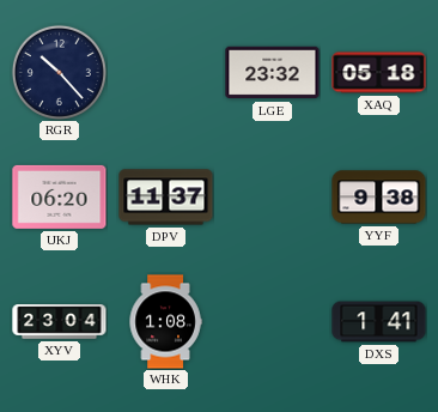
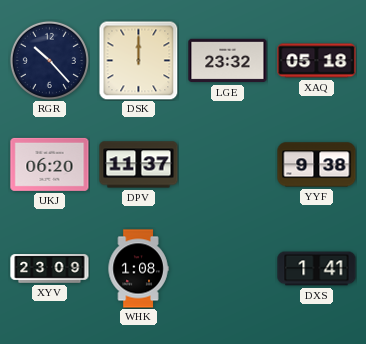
DSK: none -> 12:00
XYV: 23:04 -> 23:09
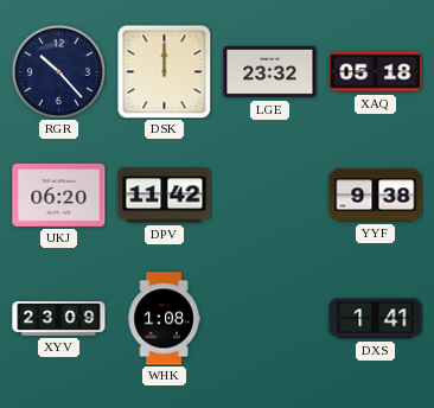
DPV: 11:37 -> 11:42
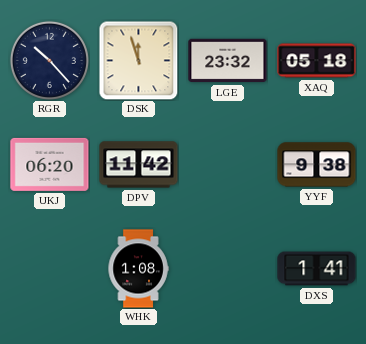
DSK: 12:00 -> 11:57
XYV: 23:09 -> none
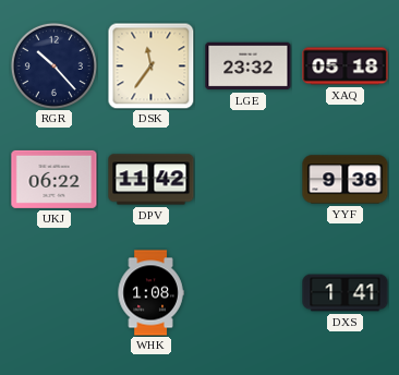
DSK: 11:57 -> 11:36
UKJ: 06:20 -> 06:22
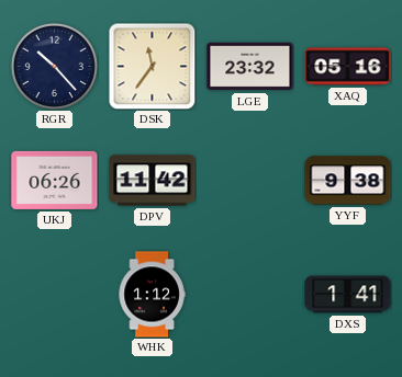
XAQ: 05:18 -> 05:16
UKJ: 06:22 -> 06:26
WHK: 1:08 -> 1:12
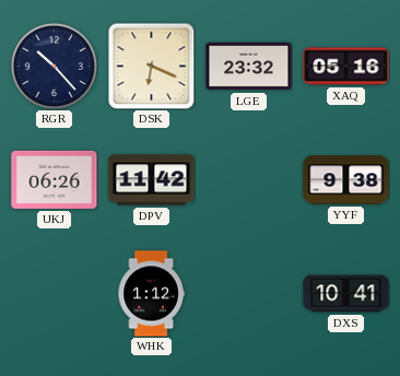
DSK: 11:36 -> 6:19
DXS: 1:41 -> 10:41
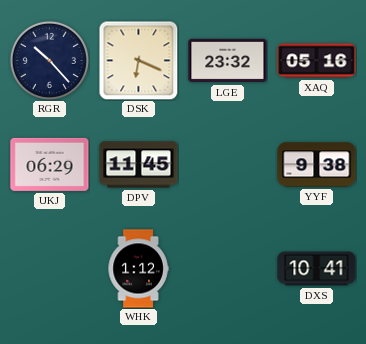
UKJ: 06:26 -> 06:29
DPV: 11:42 -> 11:45
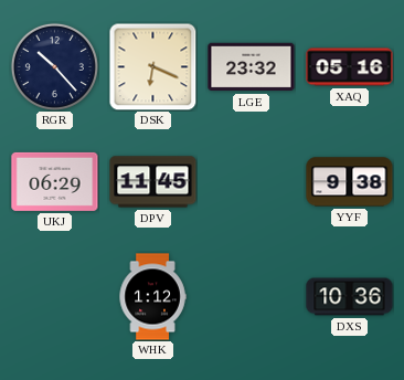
DXS: 10:41 -> 10:36
